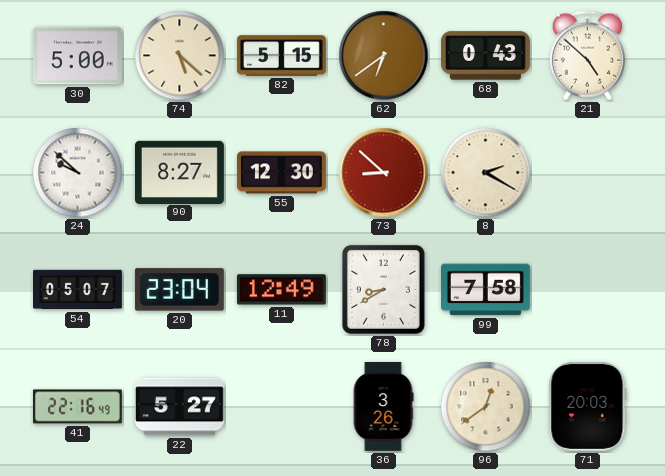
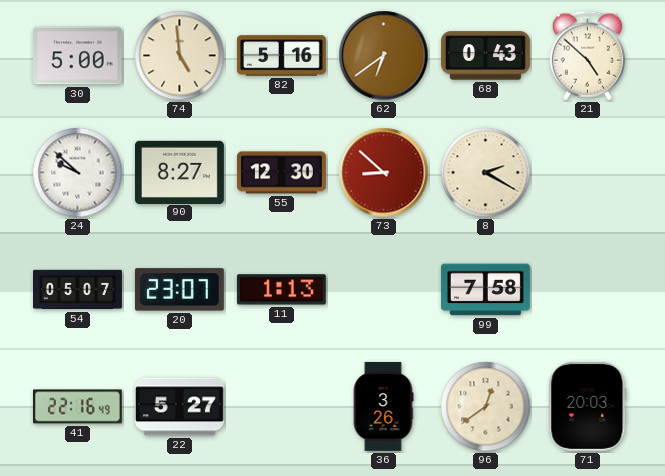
74: 5:22 -> 4:59
82: 5:15 -> 5:16
20: 23:04 -> 23:07
11: 12:49 -> 1:13
78: 8:40 -> none
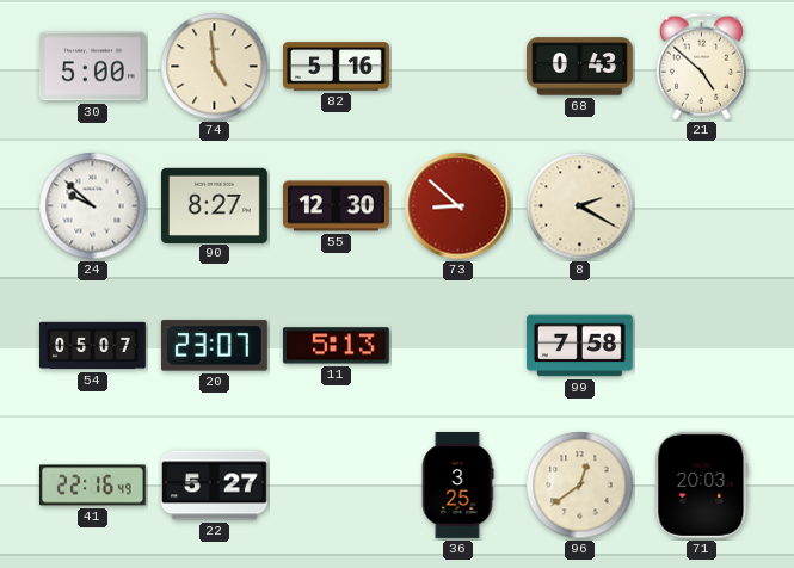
62: 6:39 -> none
11: 1:13 -> 5:13
36: 3:26 -> 3:25
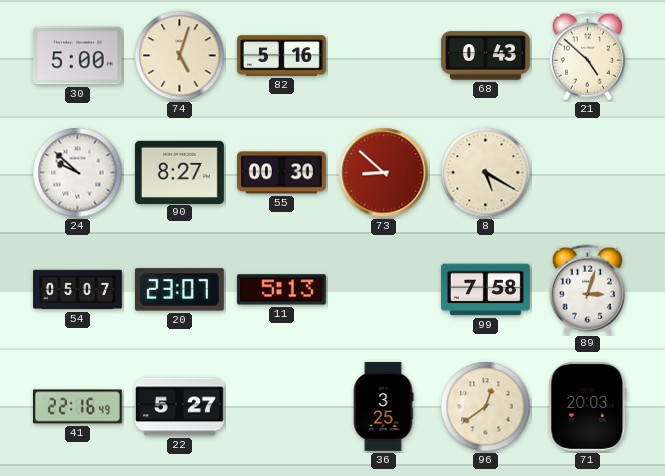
74: 4:59 -> 5:03
55: 12:30 -> 00:30
8: 2:20 -> 5:20
89: none -> 3:03
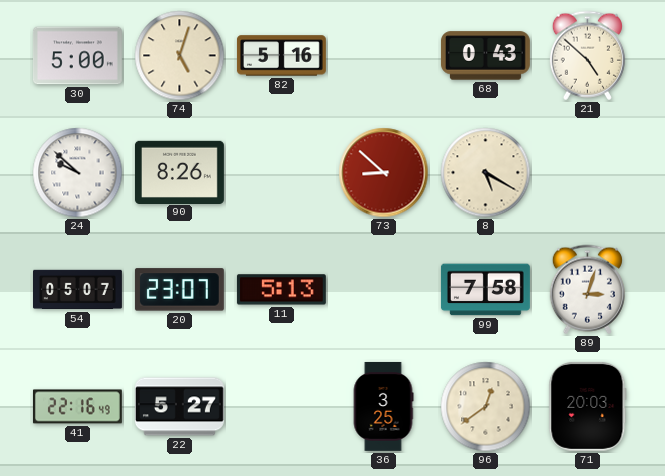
90: 8:27 -> 8:26
55: 00:30 -> none
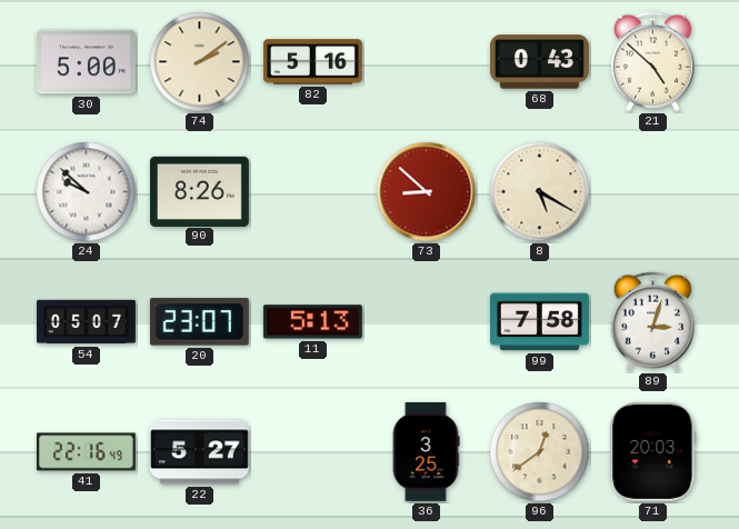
74: 5:03 -> 2:09
